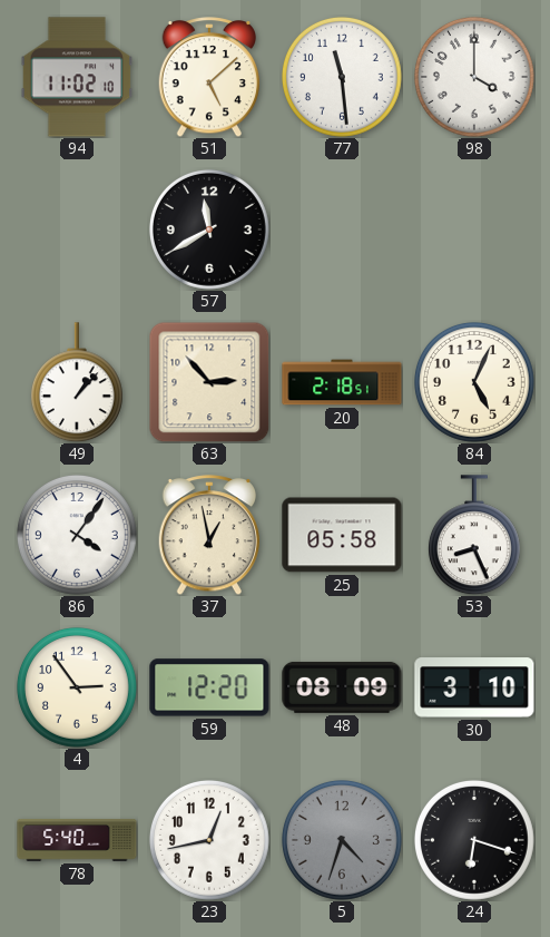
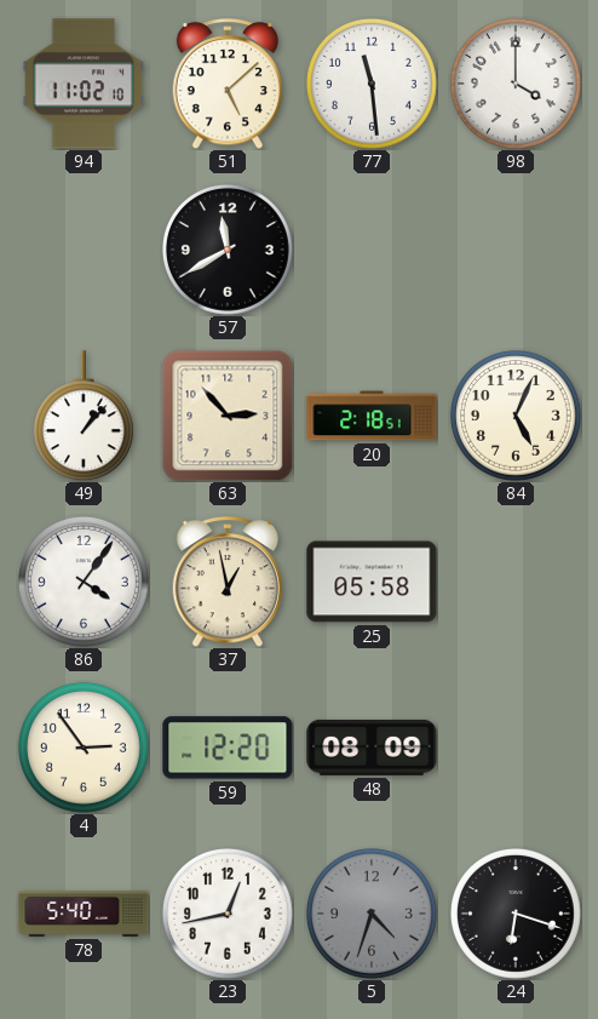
53: 8:26 -> none
30: 3:10 -> none
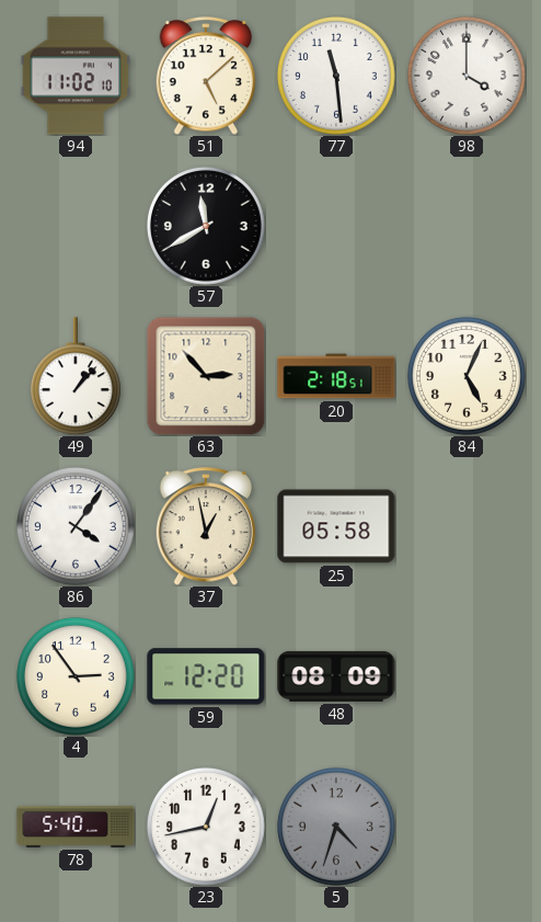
24: 6:18 -> none
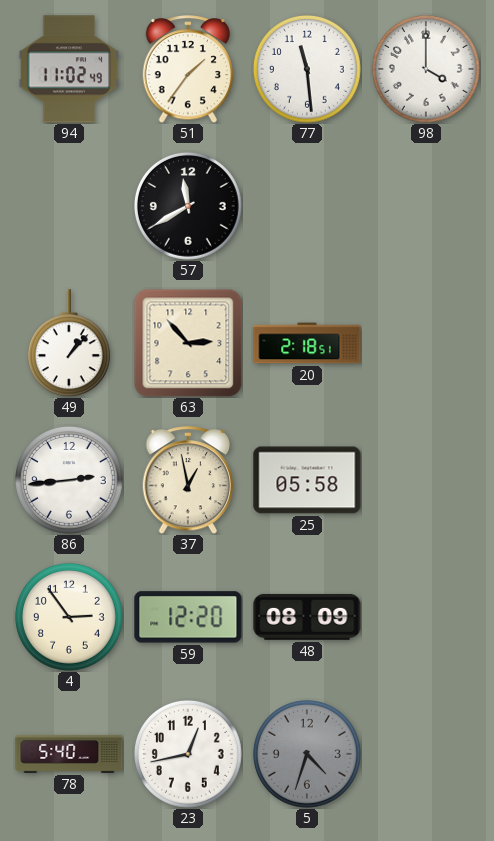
94: 11:02:10 -> 11:02:49
51: 5:08 -> 1:36
84: 5:04 -> none
86: 4:06 -> 2:44
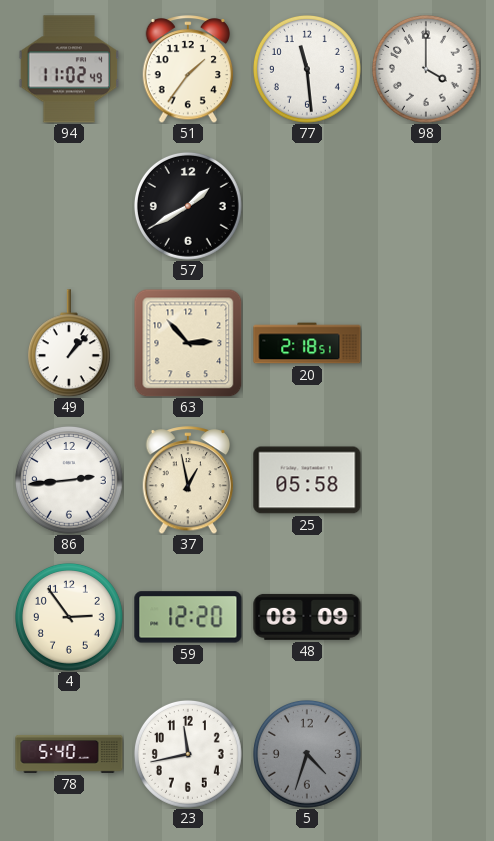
57: 11:40 -> 1:40
23: 12:43 -> 11:43
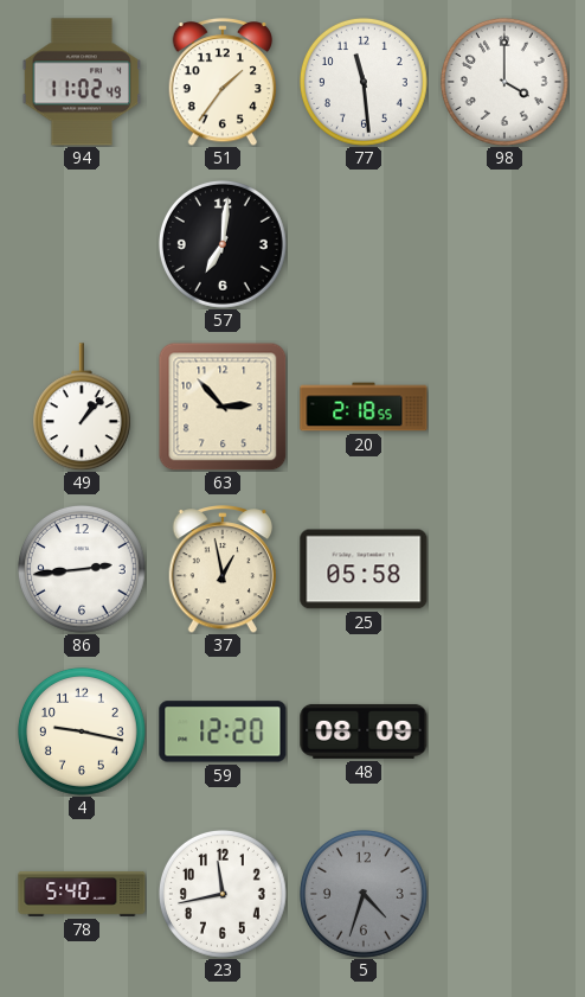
57: 1:40 -> 7:01
20: 2:18:51 -> 2:18:55
4: 2:54 -> 9:17
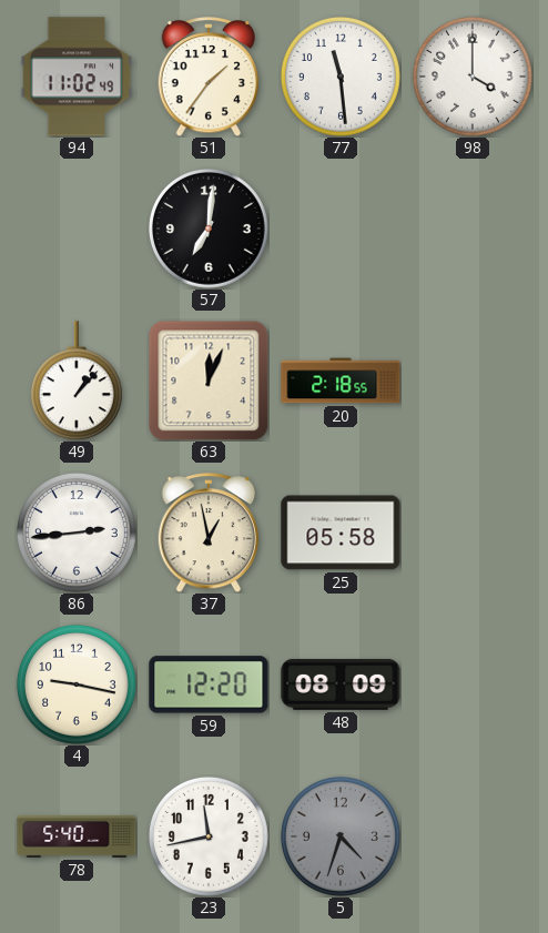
63: 2:53 -> 12:04
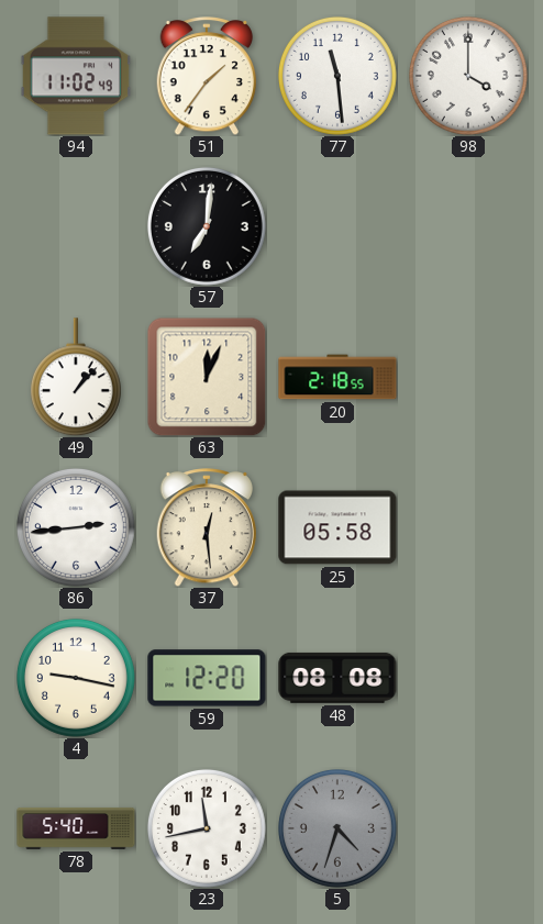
37: 12:58 -> 12:29
48: 08:09 -> 08:08
